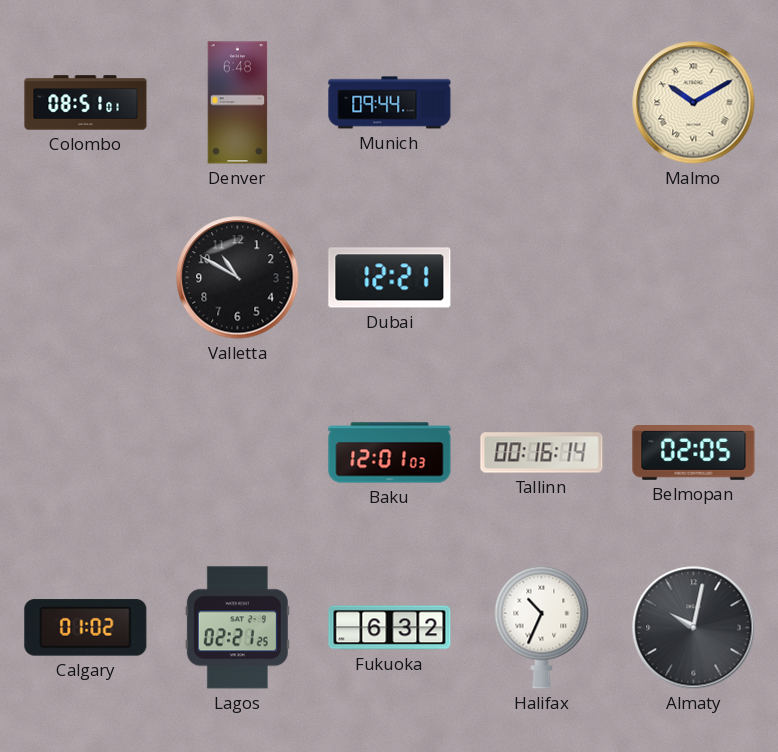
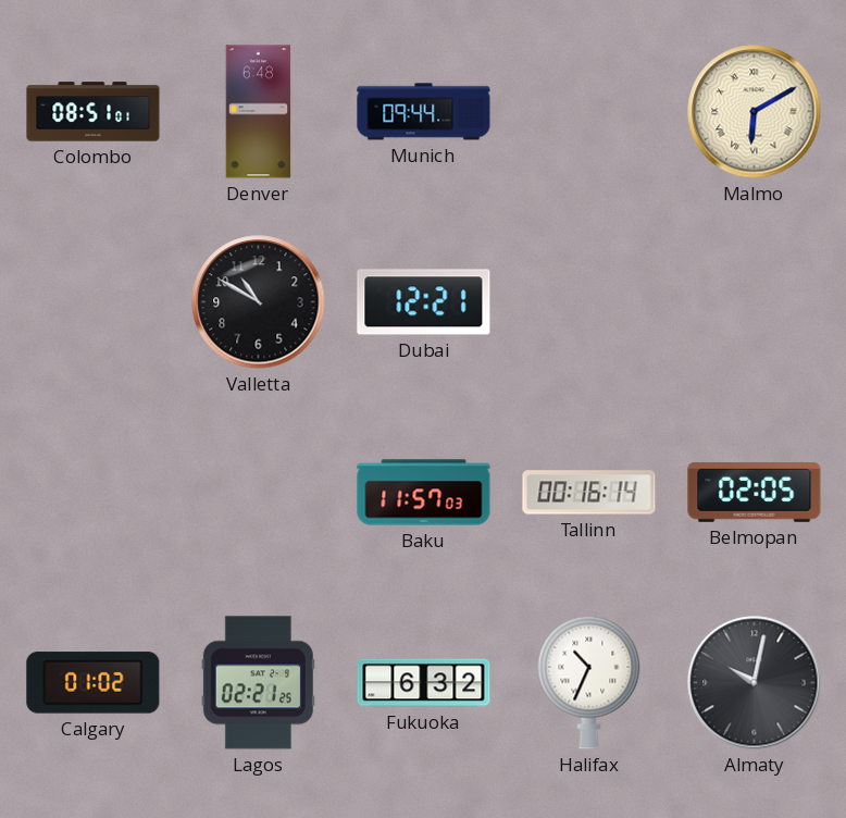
Malmo: 10:10 -> 6:10
Baku: 12:01 -> 11:57
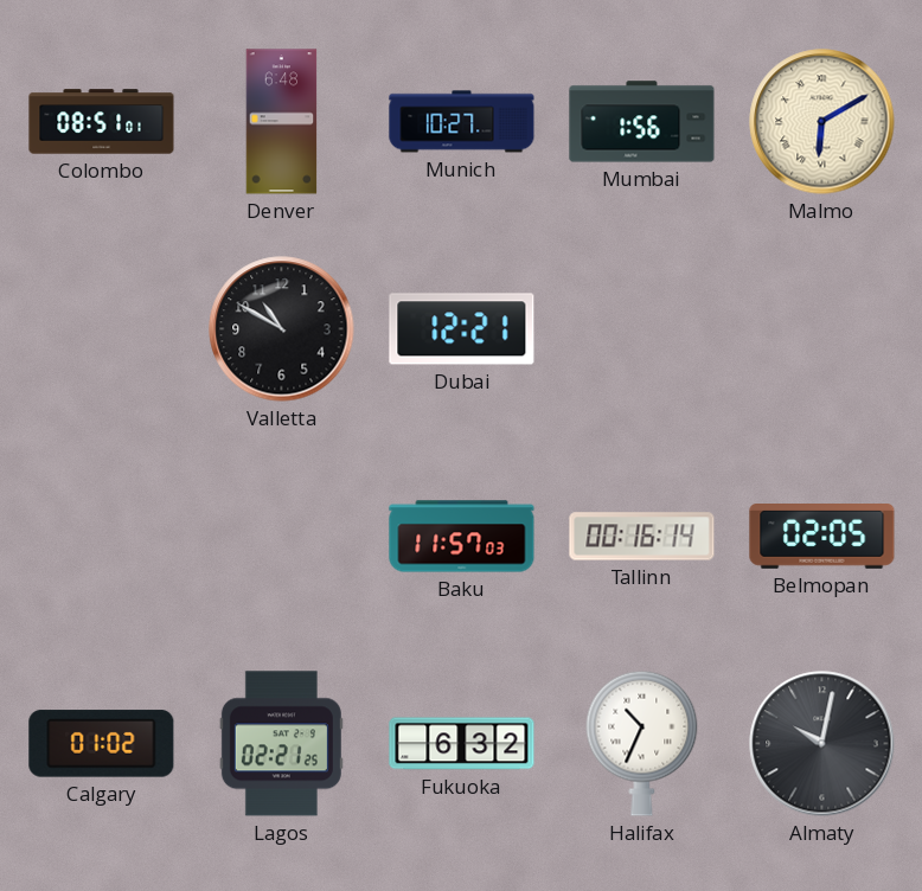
Munich: 09:44 -> 10:27
Mumbai: none -> 1:56
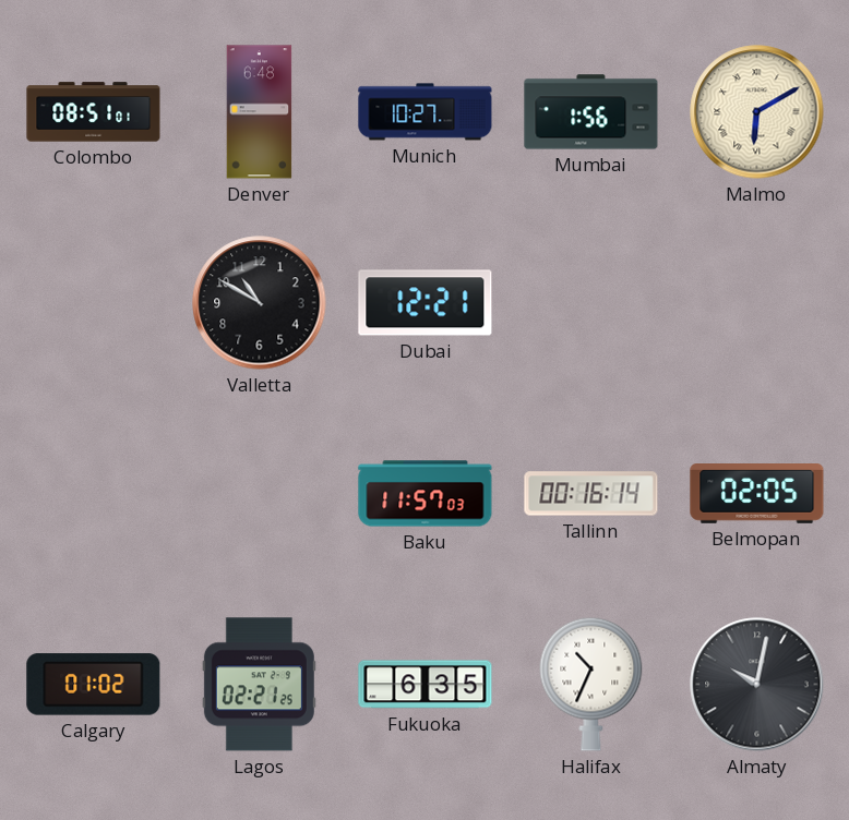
Fukuoka: 6:32 -> 6:35
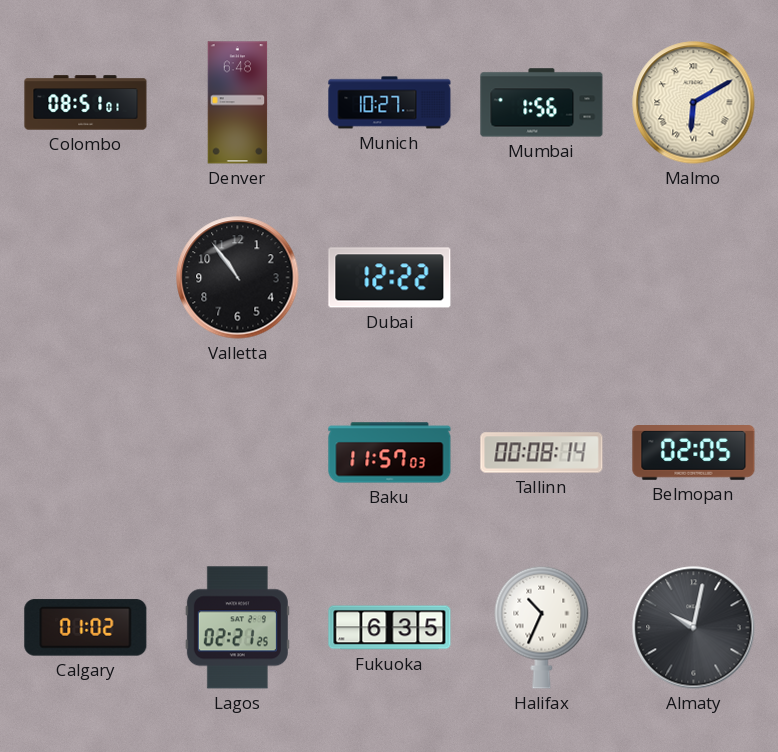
Valletta: 10:50 -> 10:54
Dubai: 12:21 -> 12:22
Tallinn: 00:16 -> 00:08
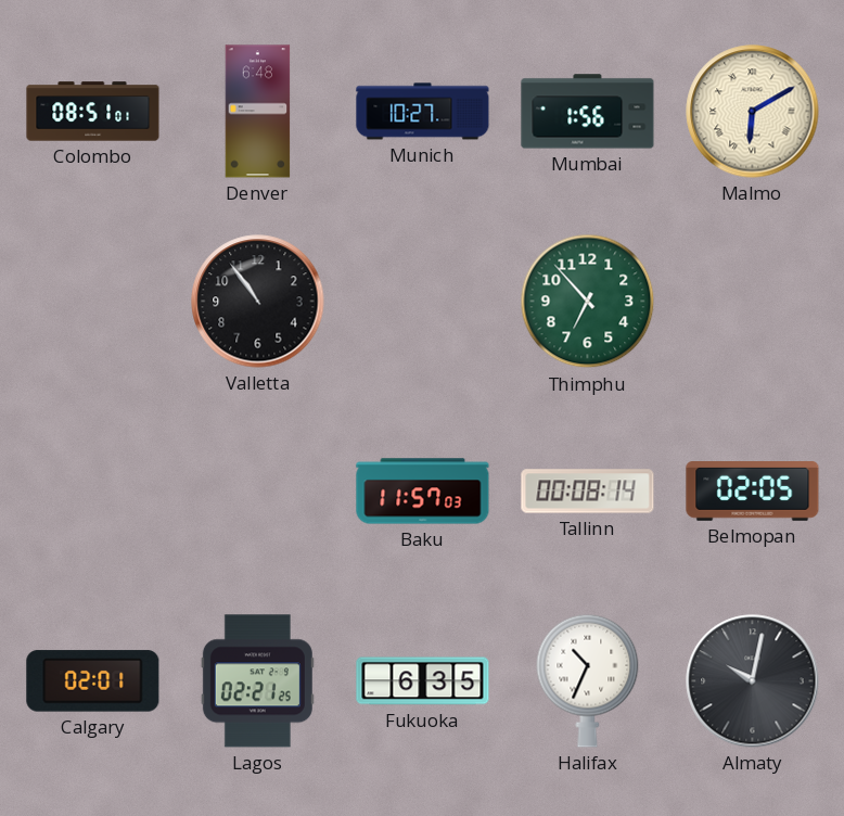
Dubai: 12:22 -> none
Thimphu: none -> 6:53
Calgary: 01:02 -> 02:01
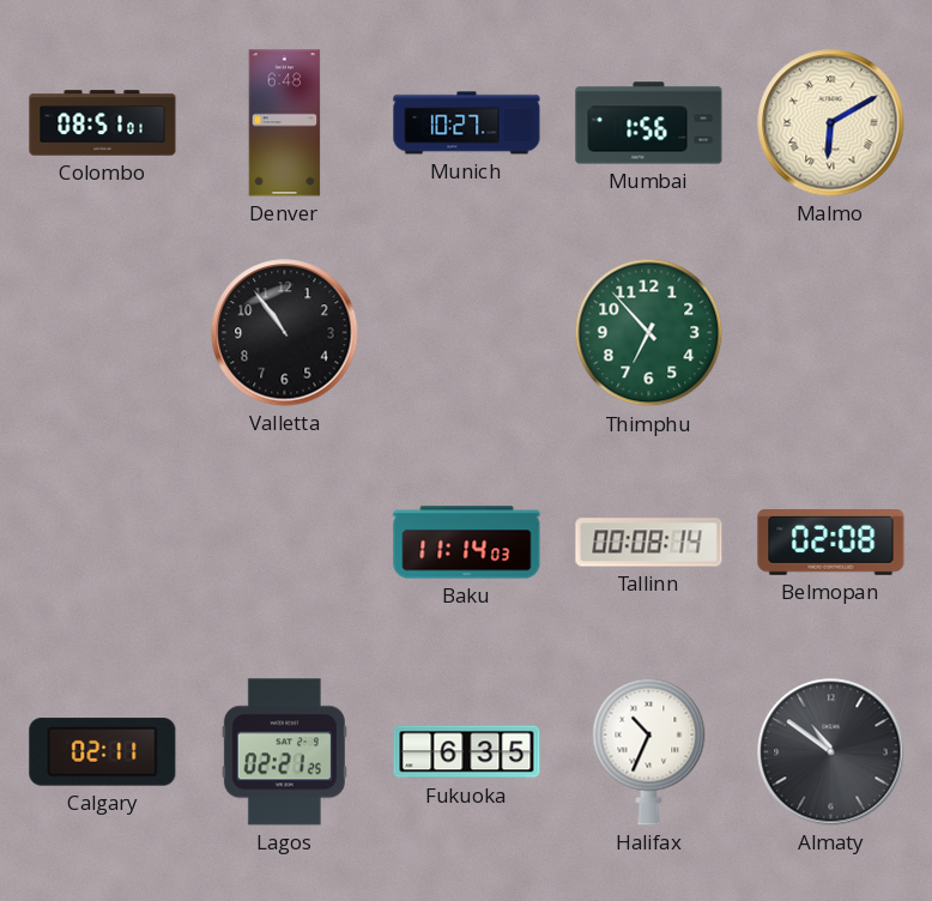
Baku: 11:57 -> 11:14
Belmopan: 02:05 -> 02:08
Calgary: 02:01 -> 02:11
Almaty: 10:02 -> 10:51
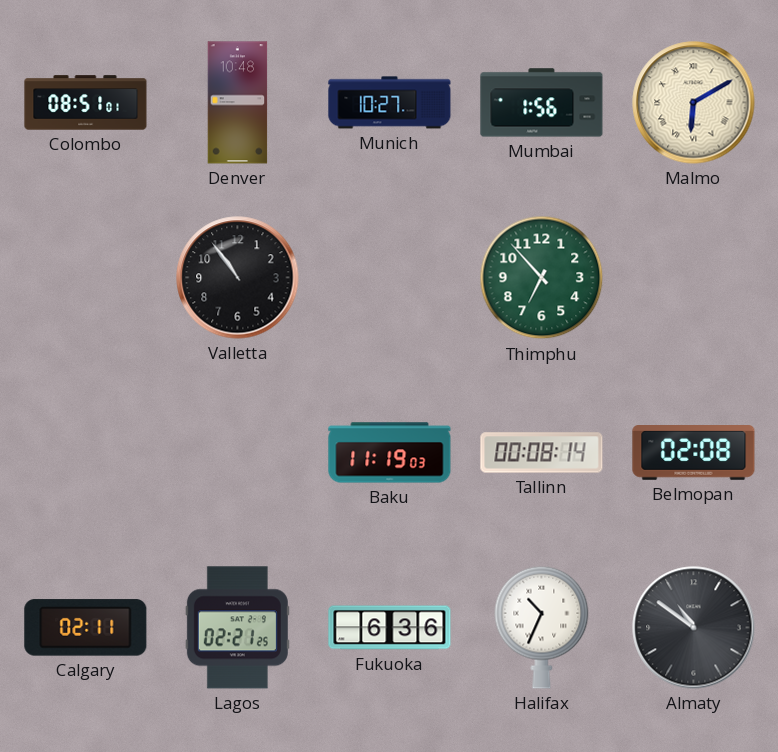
Denver: 6:48 -> 10:48
Baku: 11:14 -> 11:19
Fukuoka: 6:35 -> 6:36
